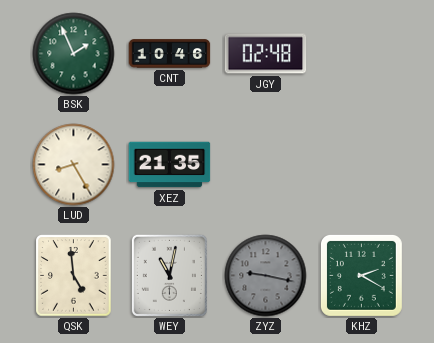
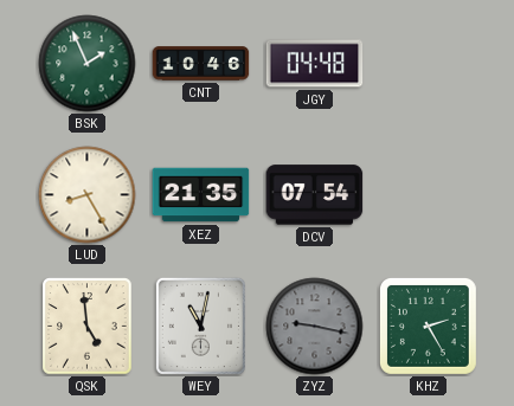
JGY: 02:48 -> 04:48
DCV: none -> 07:54
KHZ: 2:20 -> 2:25
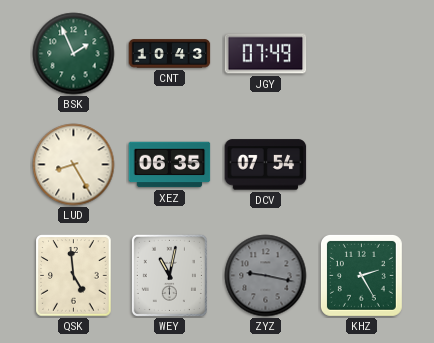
CNT: 10:46 -> 10:43
JGY: 04:48 -> 07:49
XEZ: 21:35 -> 06:35
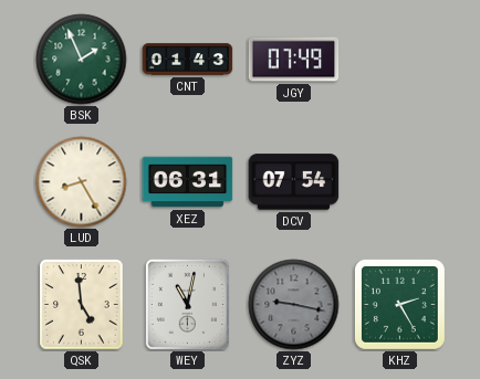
CNT: 10:43 -> 01:43
XEZ: 06:35 -> 06:31
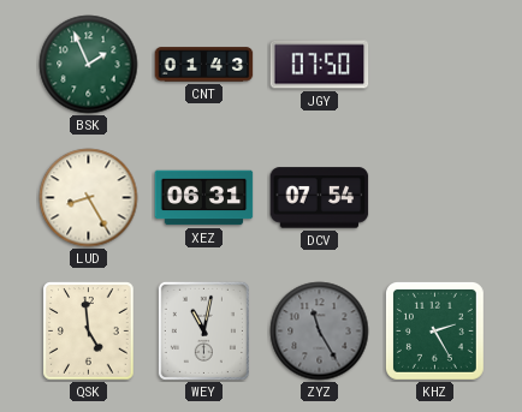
JGY: 07:49 -> 07:50
ZYZ: 9:17 -> 11:25
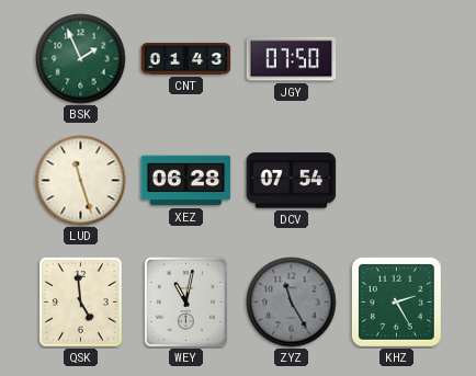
LUD: 8:25 -> 11:27
XEZ: 06:31 -> 06:28
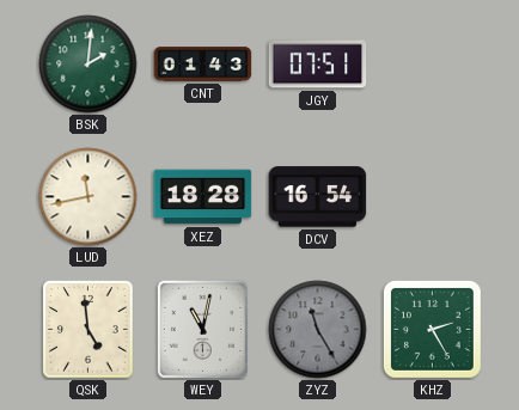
BSK: 1:56 -> 2:01
JGY: 07:50 -> 07:51
LUD: 11:27 -> 11:43
XEZ: 06:28 -> 18:28
DCV: 07:54 -> 16:54
